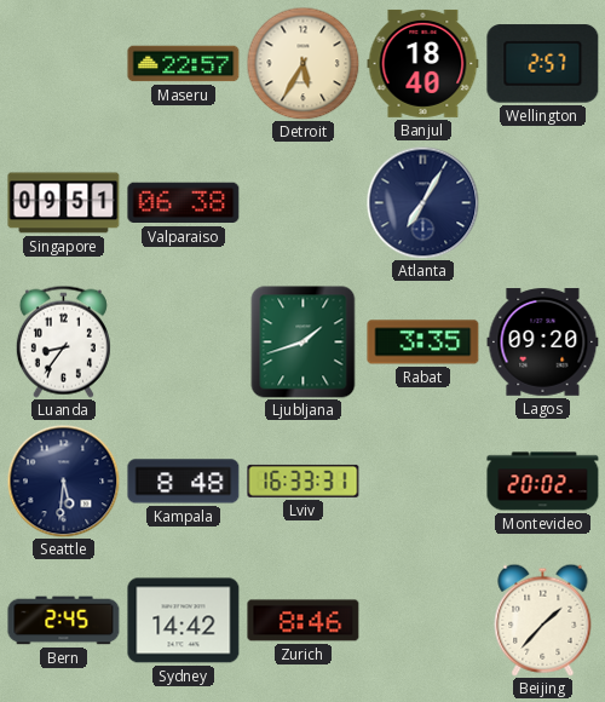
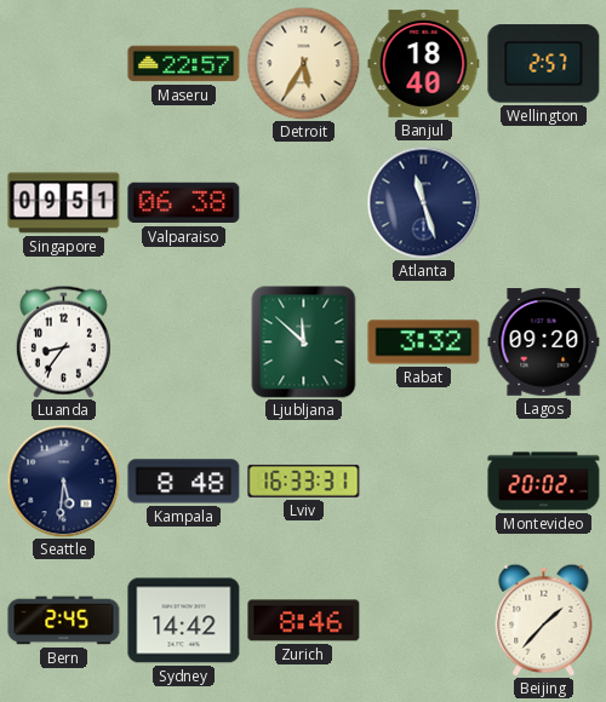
Atlanta: 7:05 -> 11:27
Ljubljana: 1:42 -> 11:52
Rabat: 3:35 -> 3:32
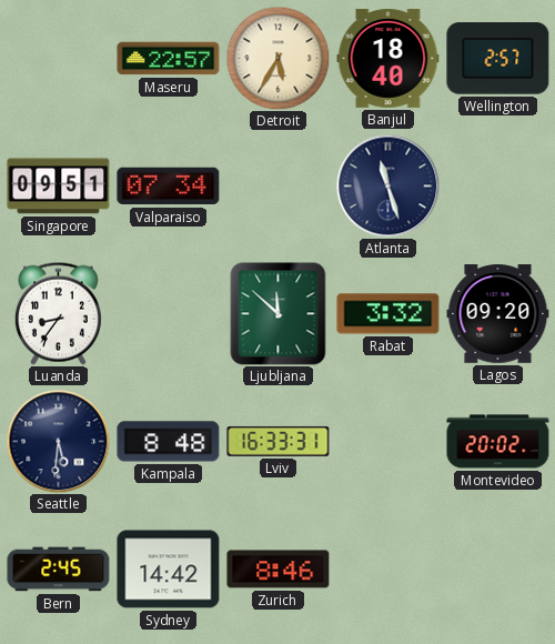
Valparaiso: 06:38 -> 07:34
Beijing: 1:37 -> none
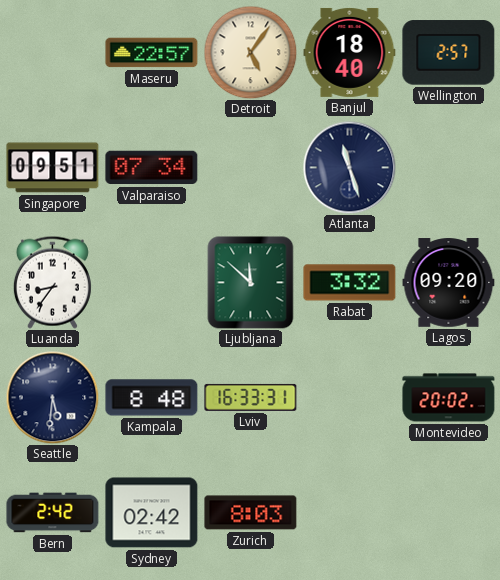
Detroit: 5:35 -> 5:06
Bern: 2:45 -> 2:42
Sydney: 14:42 -> 02:42
Zurich: 8:46 -> 8:03
